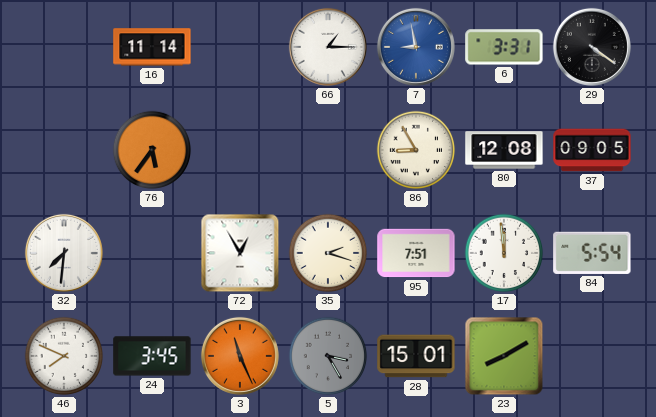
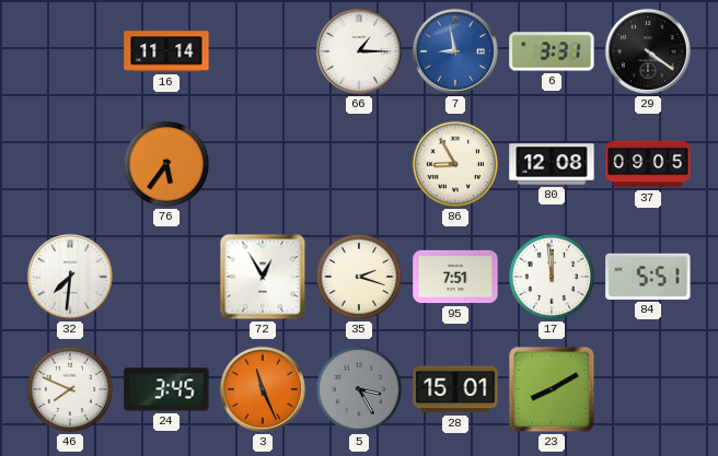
84: 5:54 -> 5:51
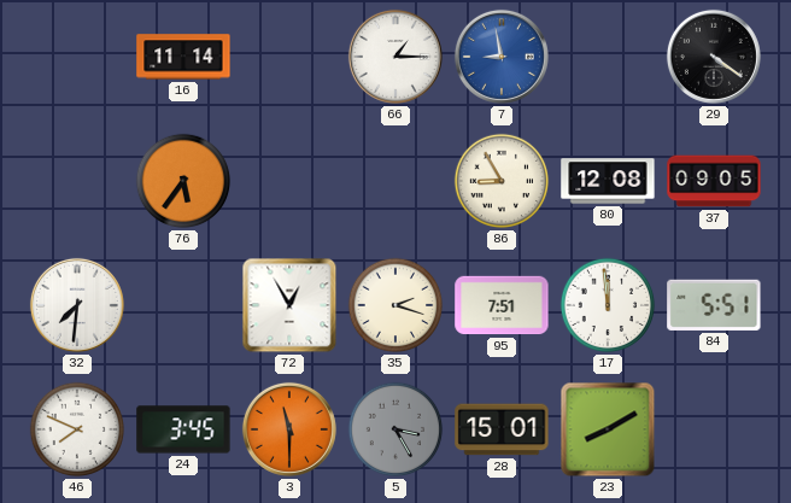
6: 3:31 -> none
3: 11:26 -> 11:30
